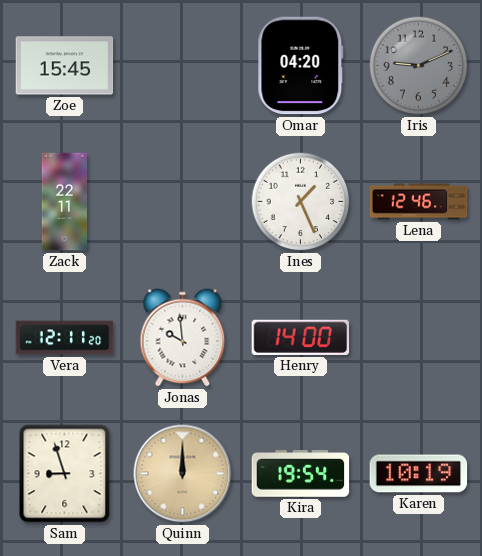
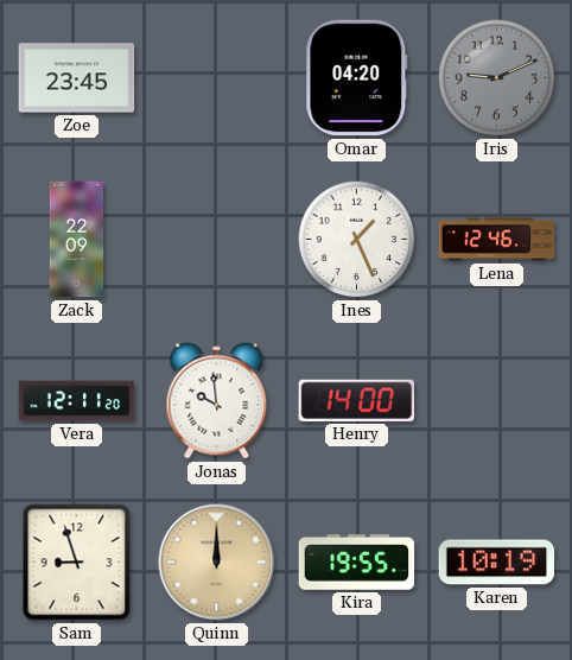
Zoe: 15:45 -> 23:45
Zack: 22:11 -> 22:09
Kira: 19:54 -> 19:55
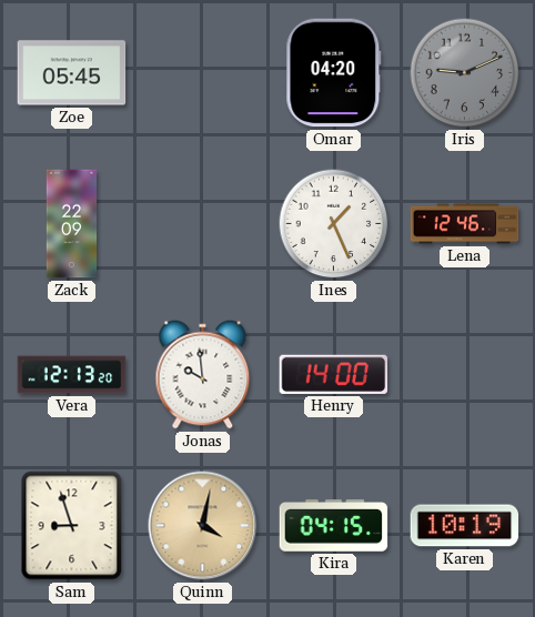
Zoe: 23:45 -> 05:45
Vera: 12:11 -> 12:13
Quinn: 12:00 -> 4:02
Kira: 19:55 -> 04:15
